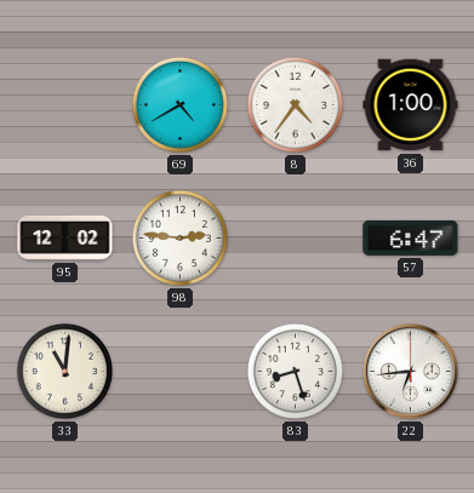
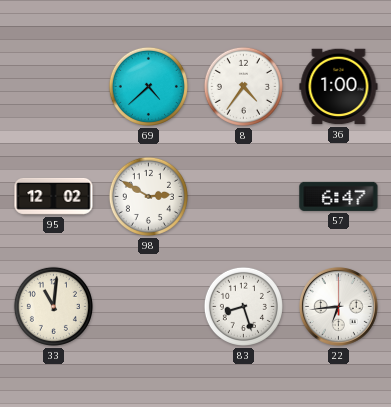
69: 4:40 -> 4:38
98: 2:46 -> 2:50
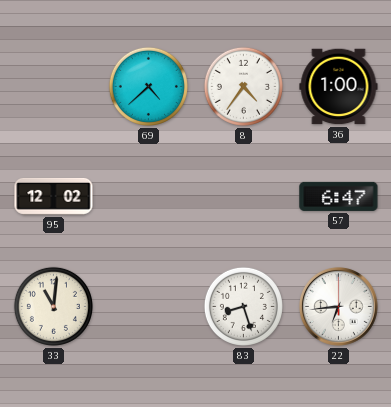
98: 2:50 -> none
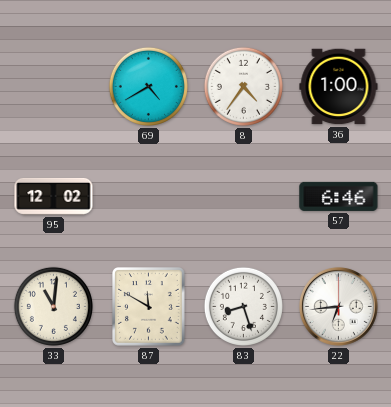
69: 4:38 -> 4:40
57: 6:47 -> 6:46
87: none -> 11:50
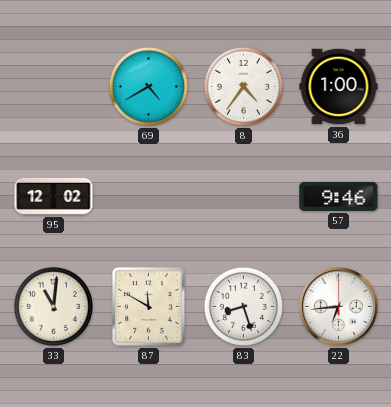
57: 6:46 -> 9:46
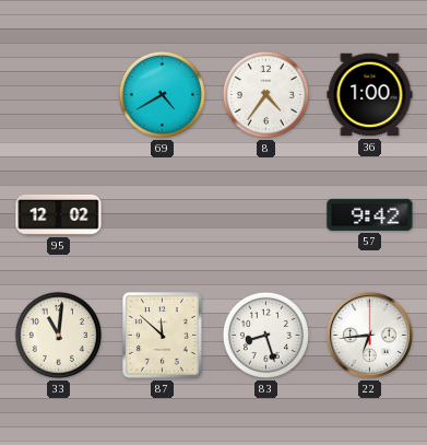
57: 9:46 -> 9:42
87: 11:50 -> 11:52
